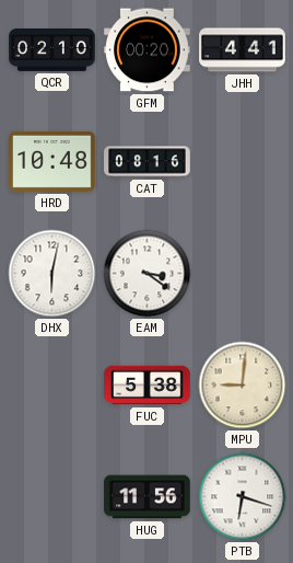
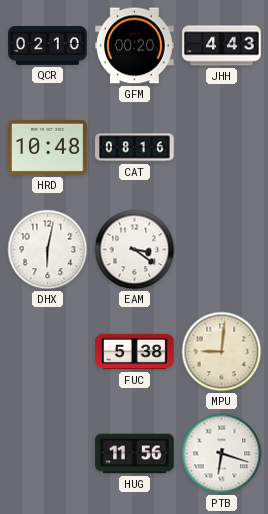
JHH: 4:41 -> 4:43
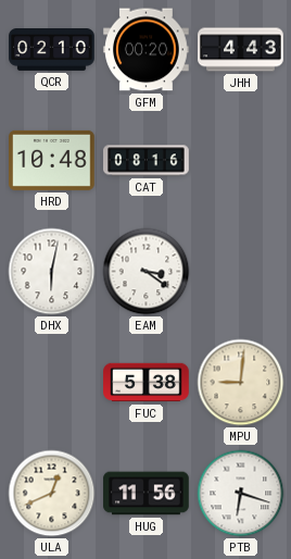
ULA: none -> 12:41
